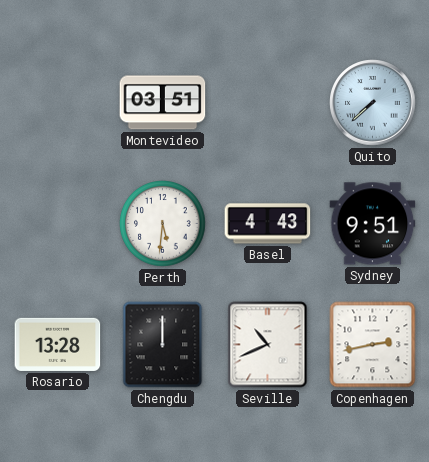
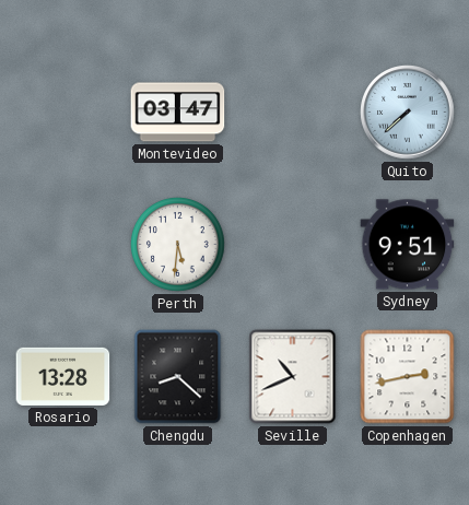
Montevideo: 03:51 -> 03:47
Basel: 4:43 -> none
Chengdu: 12:00 -> 8:22
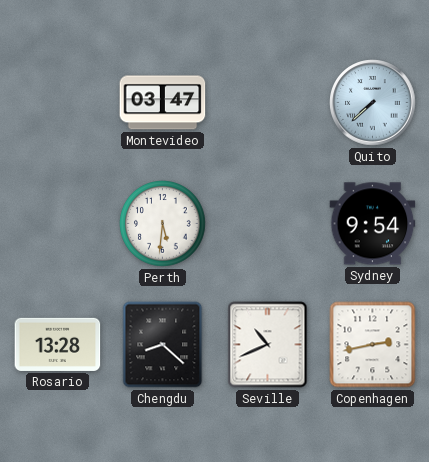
Sydney: 9:51 -> 9:54
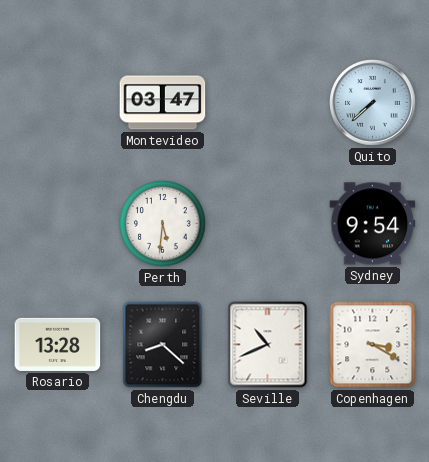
Copenhagen: 2:43 -> 3:20
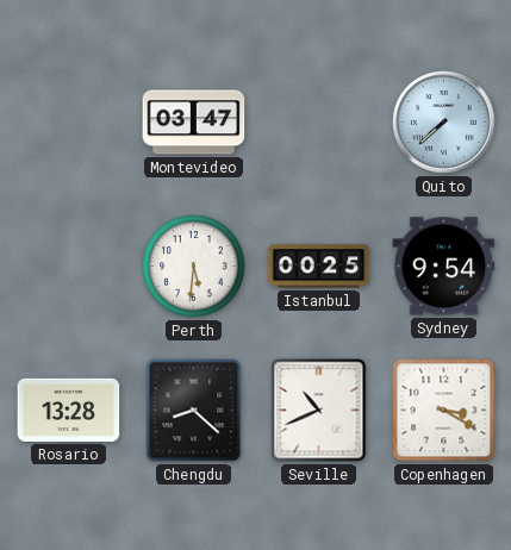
Istanbul: none -> 00:25
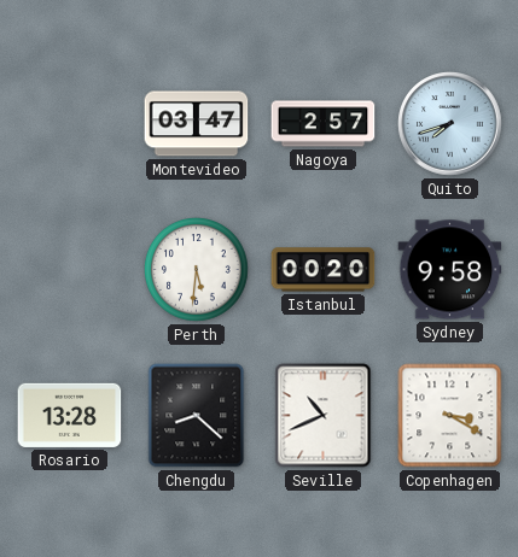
Nagoya: none -> 2:57
Quito: 7:38 -> 7:42
Istanbul: 00:25 -> 00:20
Sydney: 9:54 -> 9:58
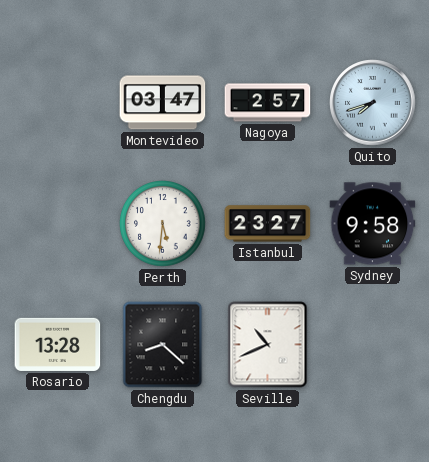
Istanbul: 00:20 -> 23:27
Copenhagen: 3:20 -> none
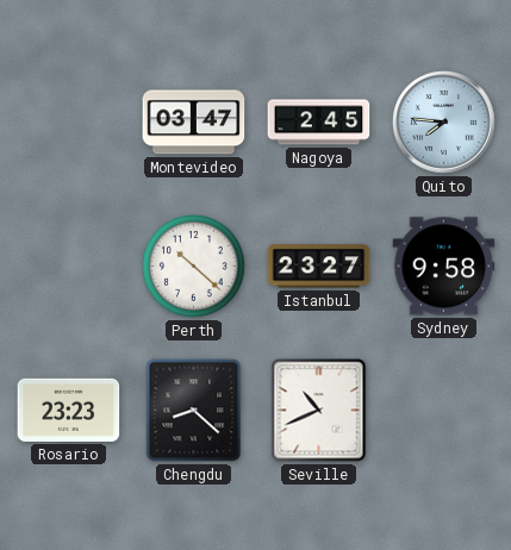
Nagoya: 2:57 -> 2:45
Quito: 7:42 -> 7:46
Perth: 5:31 -> 10:22
Rosario: 13:28 -> 23:23
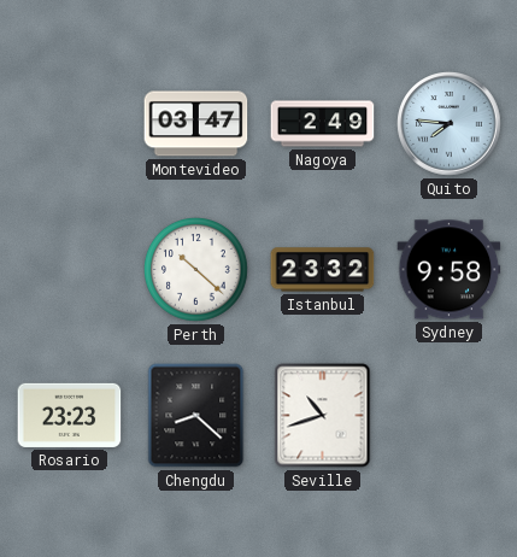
Nagoya: 2:45 -> 2:49
Istanbul: 23:27 -> 23:32
Seville: 10:41 -> 10:42
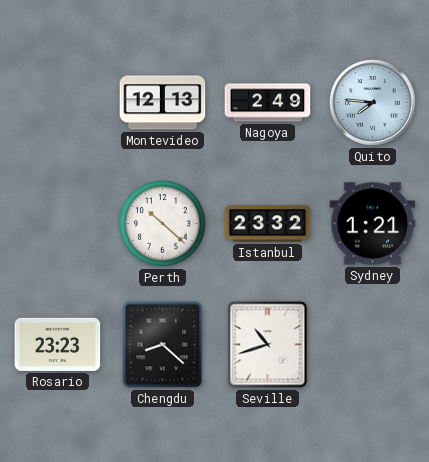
Montevideo: 03:47 -> 12:13
Sydney: 9:58 -> 1:21
